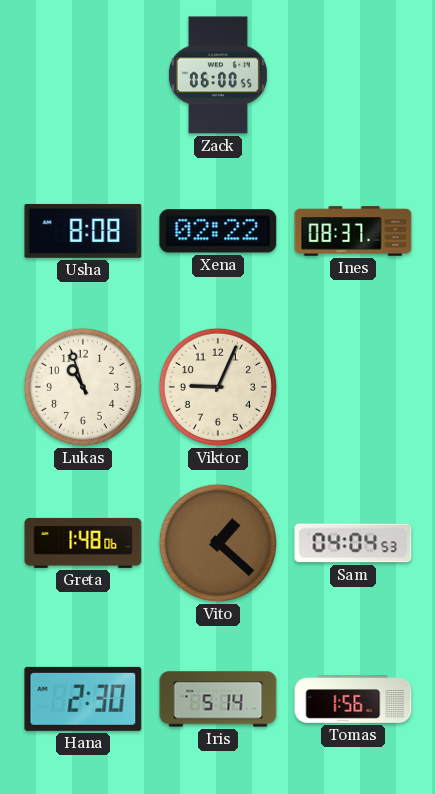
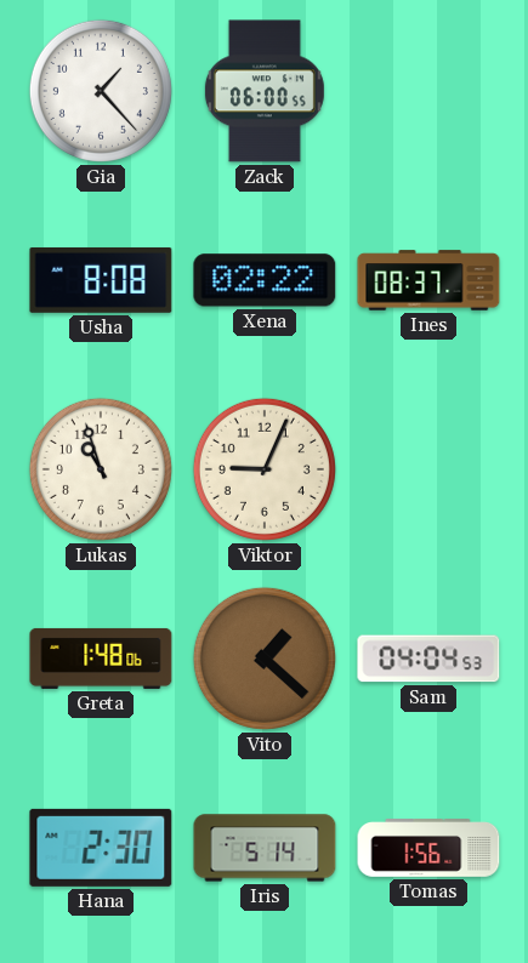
Gia: none -> 1:23
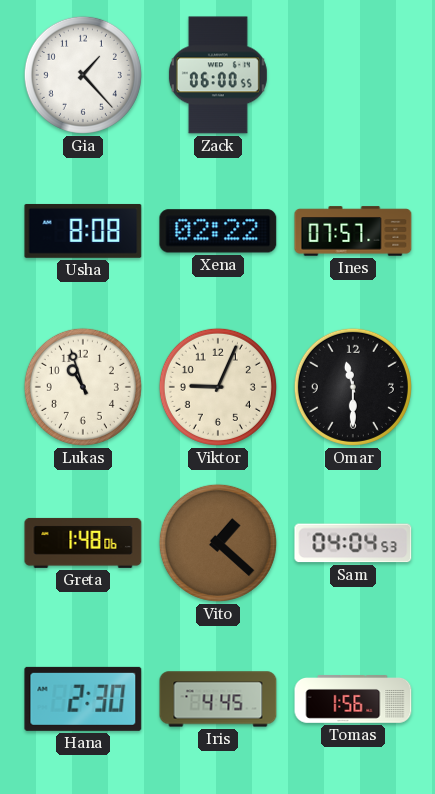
Ines: 08:37 -> 07:57
Omar: none -> 11:30
Iris: 5:14 -> 4:45
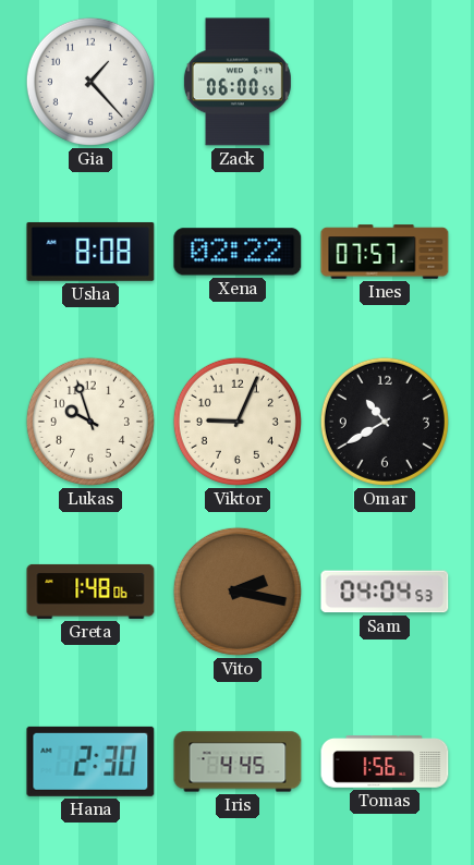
Lukas: 10:57 -> 9:57
Omar: 11:30 -> 10:40
Vito: 1:22 -> 2:17
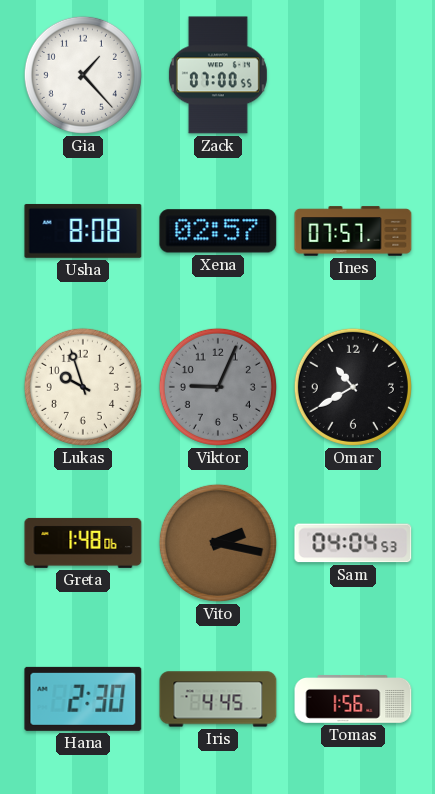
Zack: 06:00 -> 07:00
Xena: 02:22 -> 02:57
Viktor dial: cream -> grey
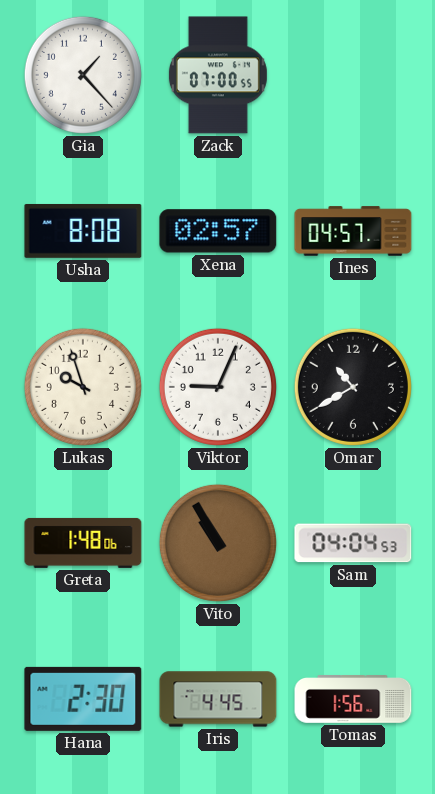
Ines: 07:57 -> 04:57
Viktor dial: grey -> white
Vito: 2:17 -> 10:55
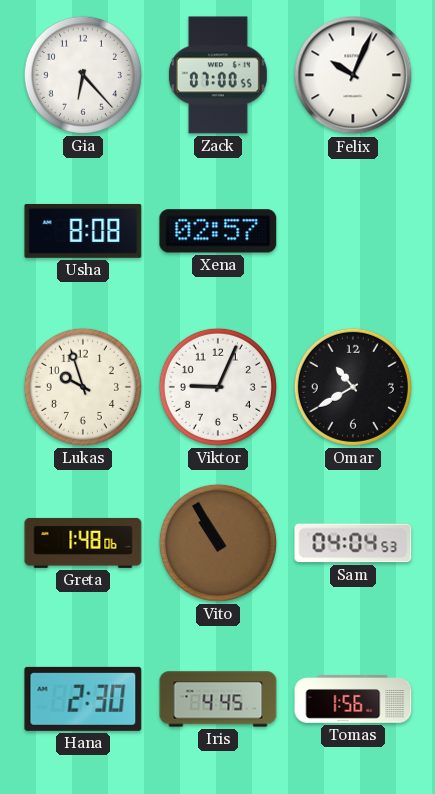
Gia: 1:23 -> 6:23
Felix: none -> 10:04
Ines: 04:57 -> none
